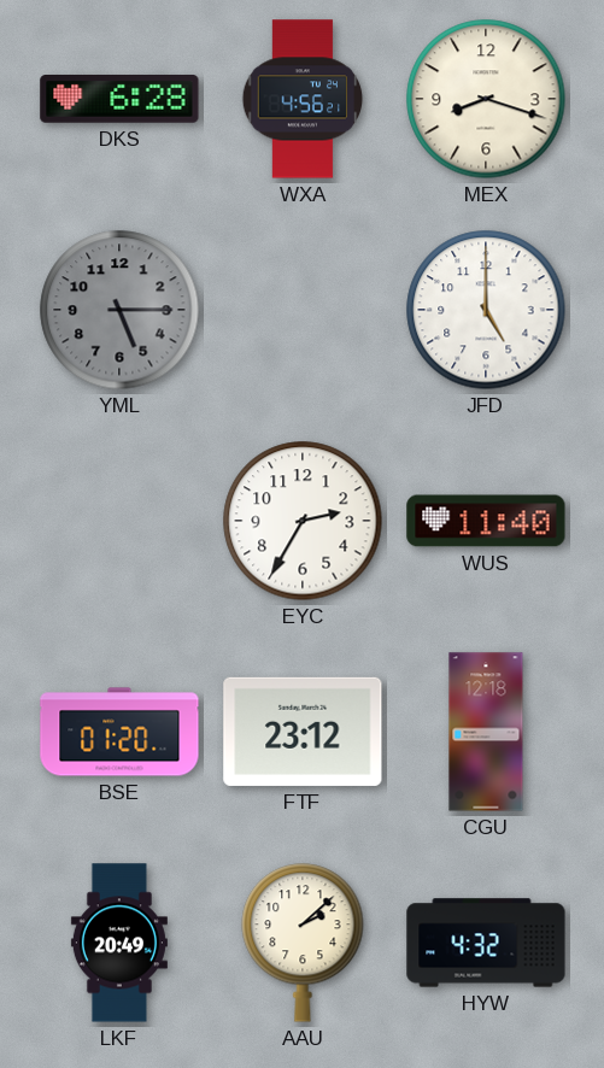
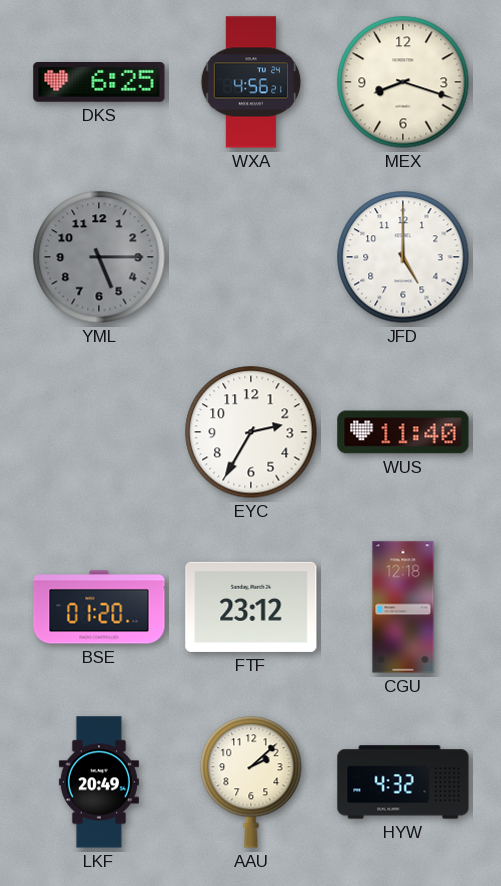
DKS: 6:28 -> 6:25
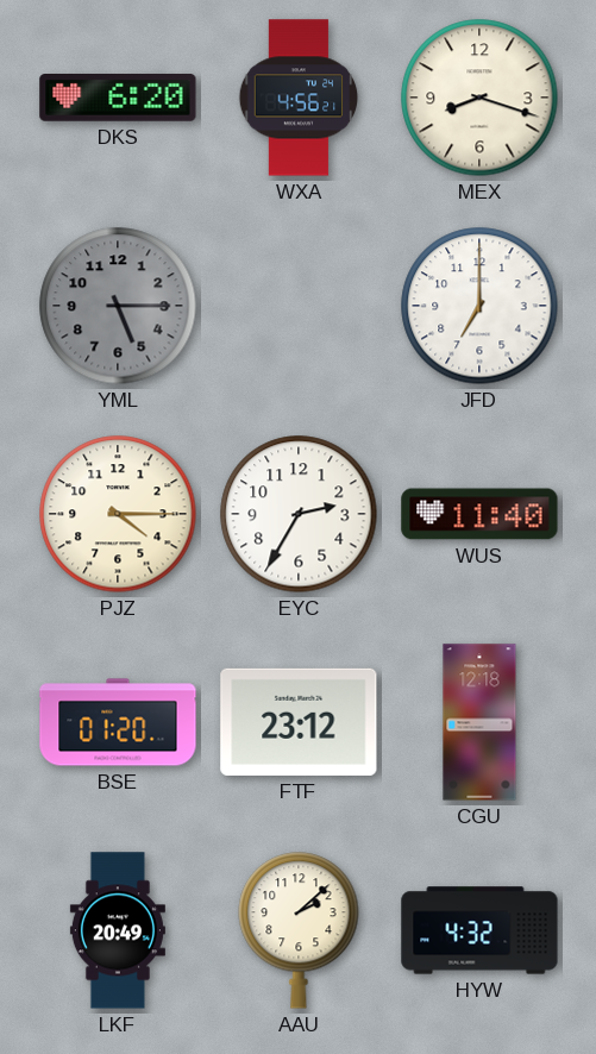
DKS: 6:25 -> 6:20
JFD: 5:00 -> 7:00
PJZ: none -> 4:15
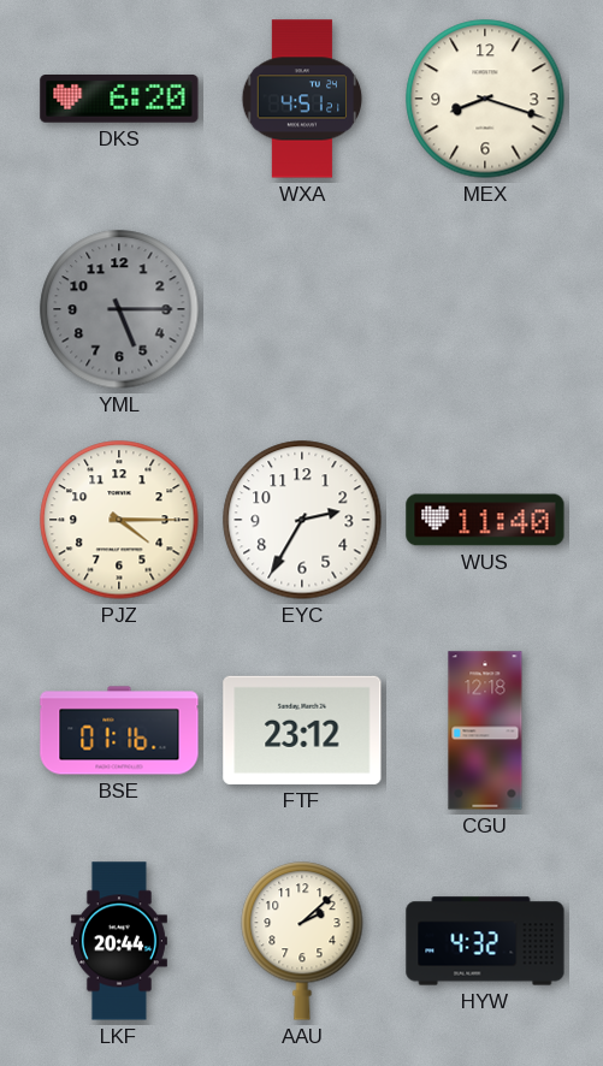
WXA: 4:56 -> 4:51
JFD: 7:00 -> none
BSE: 01:20 -> 01:16
LKF: 20:49 -> 20:44
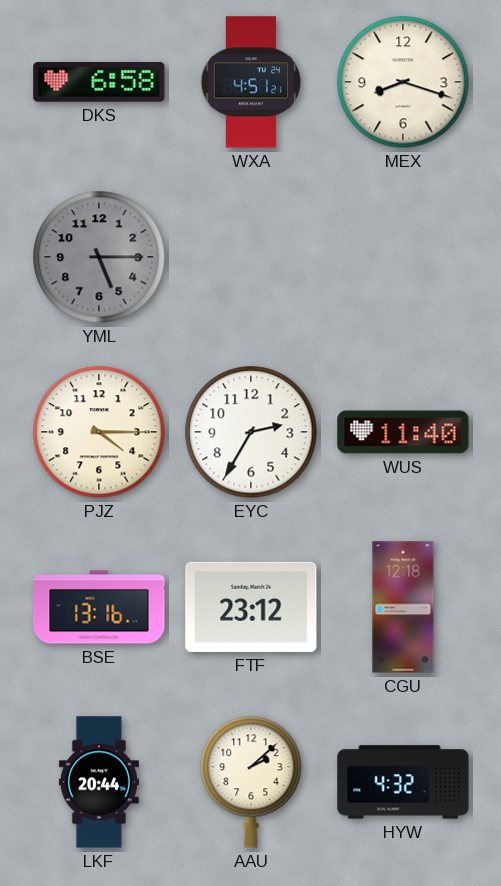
DKS: 6:20 -> 6:58
BSE: 01:16 -> 13:16
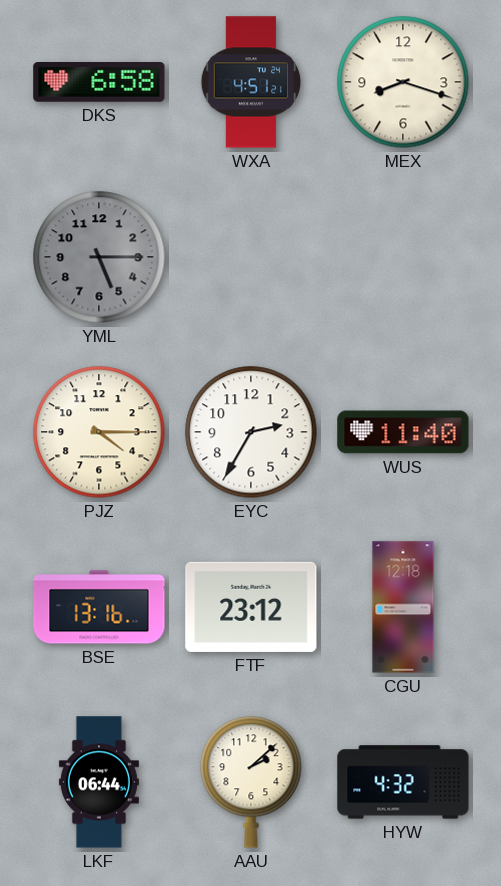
LKF: 20:44 -> 06:44
